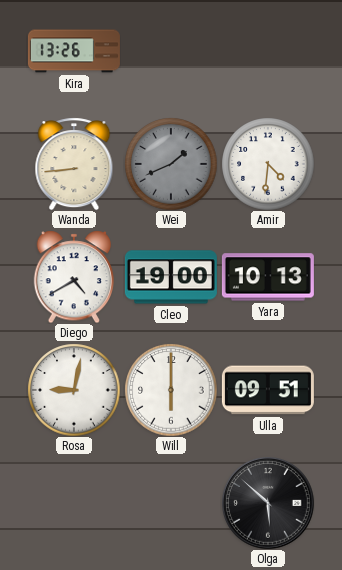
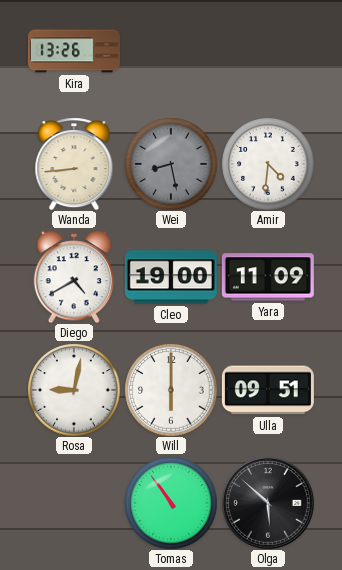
Wei: 1:41 -> 8:28
Yara: 10:13 -> 11:09
Tomas: none -> 10:54
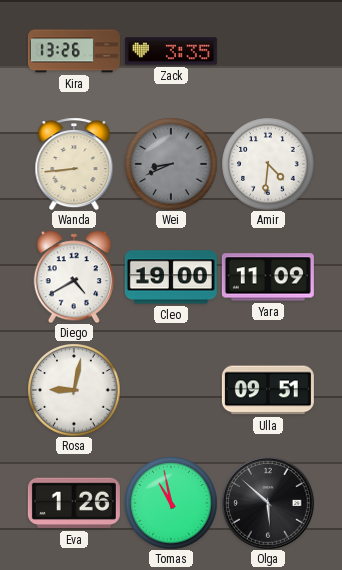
Zack: none -> 3:35
Wei: 8:28 -> 8:41
Will: 6:00 -> none
Eva: none -> 1:26
Tomas: 10:54 -> 10:58
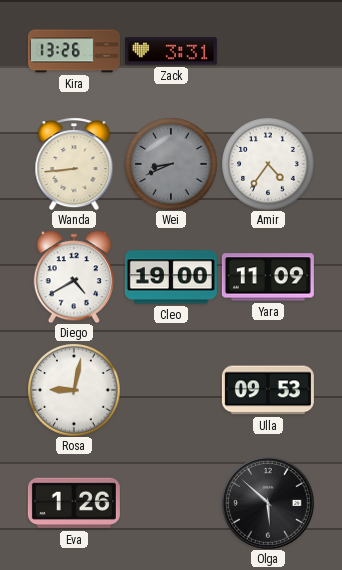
Zack: 3:35 -> 3:31
Amir: 4:31 -> 4:36
Ulla: 09:51 -> 09:53
Tomas: 10:58 -> none
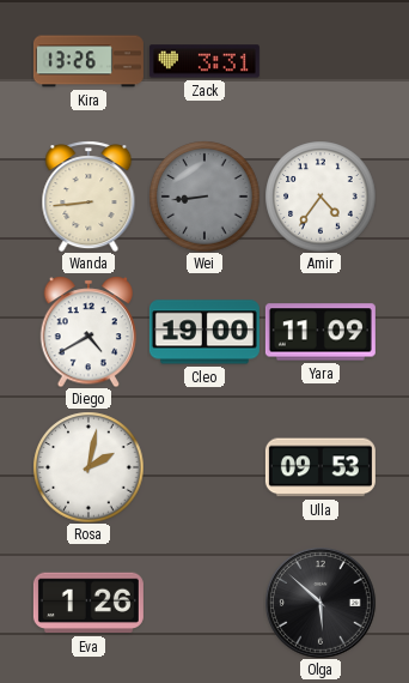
Wei: 8:41 -> 8:44
Rosa: 9:02 -> 2:02
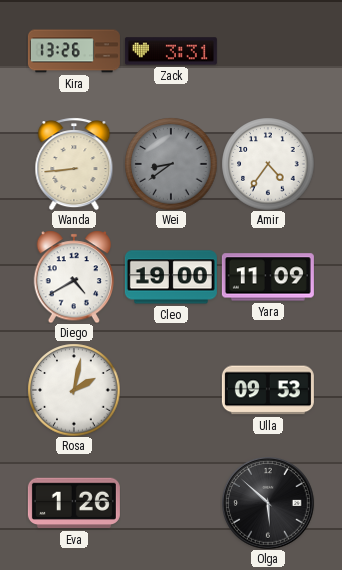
Wei: 8:44 -> 8:39
